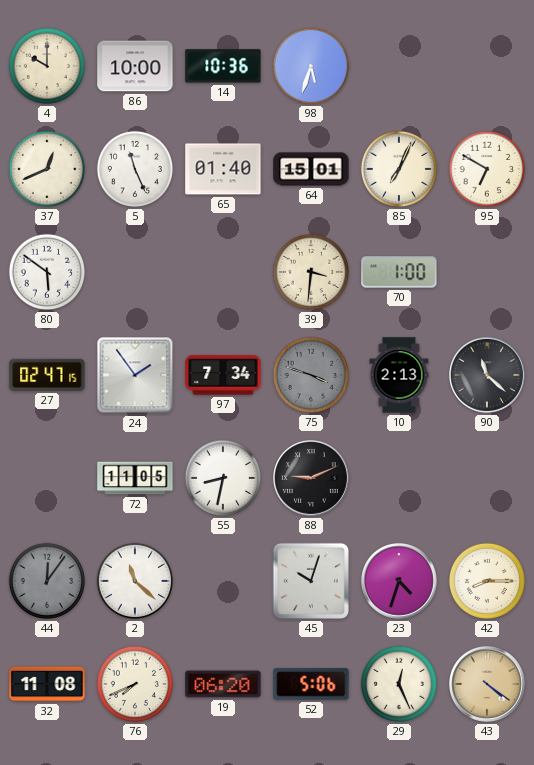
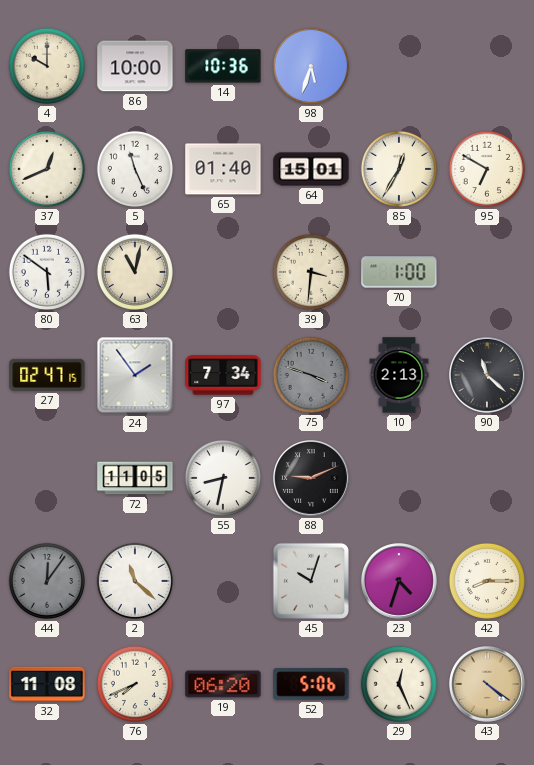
85: 7:04 -> 12:35
63: none -> 11:02
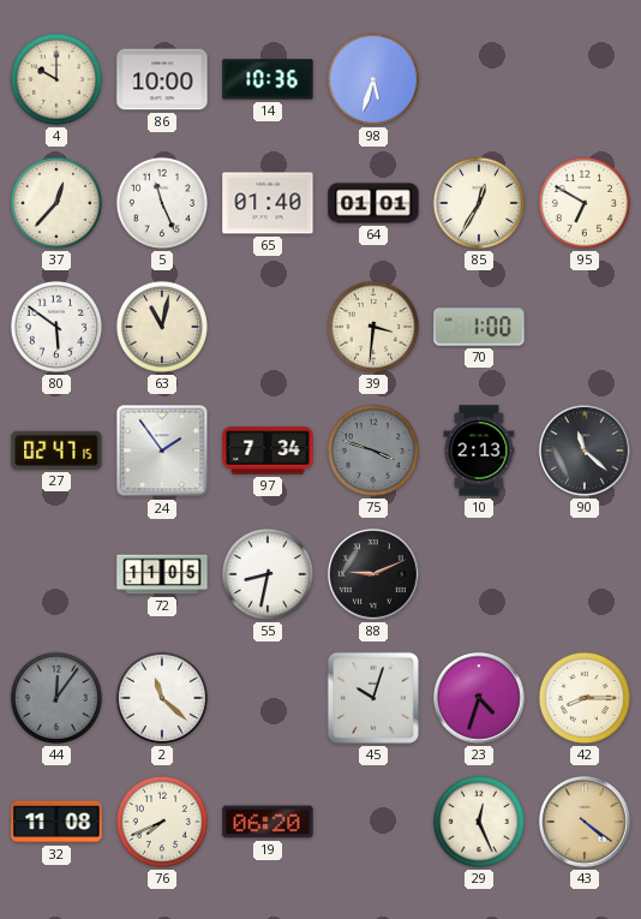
37: 12:41 -> 12:37
64: 15:01 -> 01:01
52: 5:06 -> none
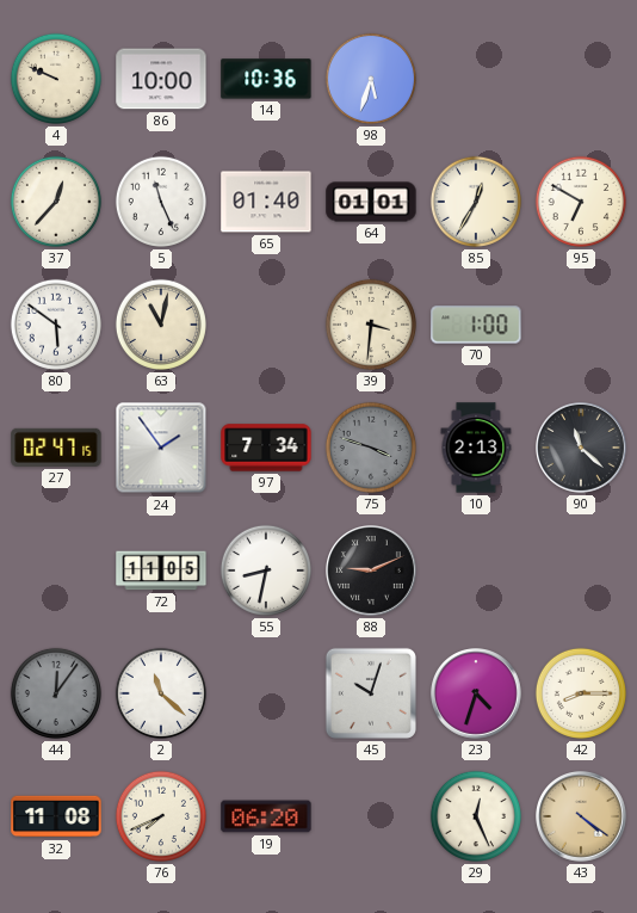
4: 10:00 -> 9:49
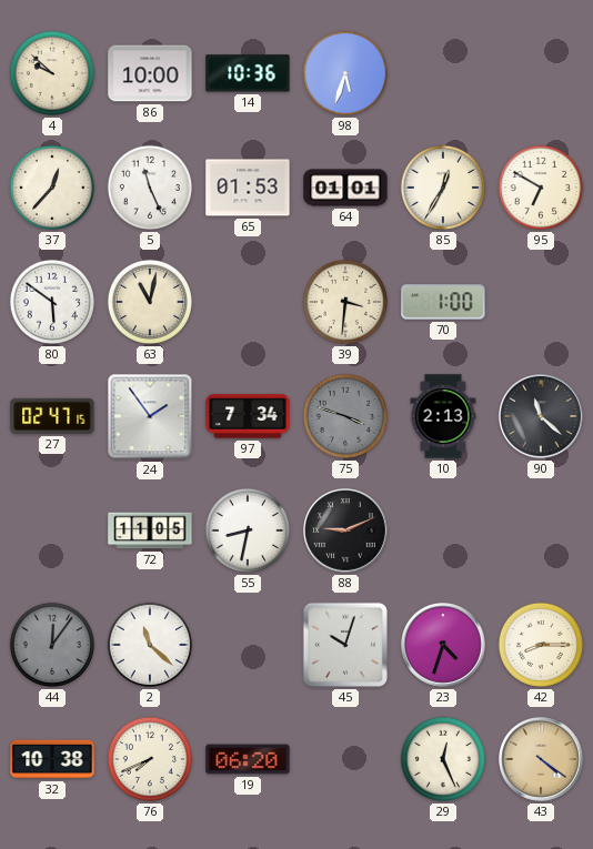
4: 9:49 -> 9:52
65: 01:40 -> 01:53
32: 11:08 -> 10:38
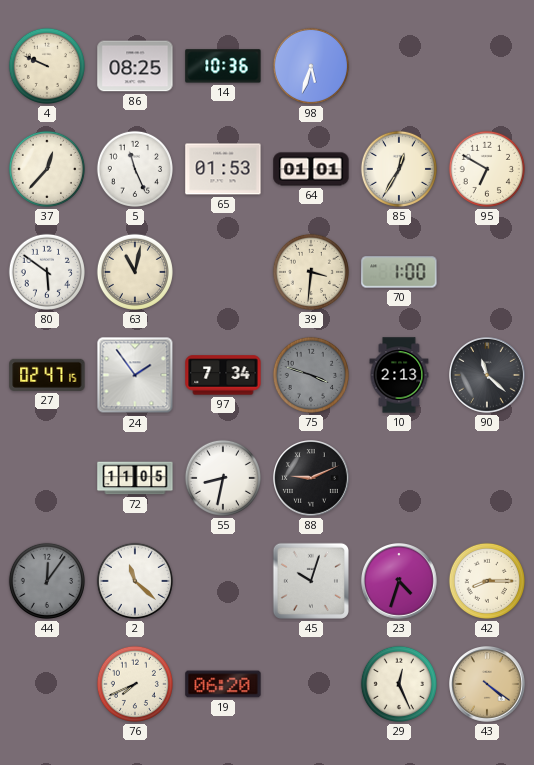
4: 9:52 -> 9:49
86: 10:00 -> 08:25
32: 10:38 -> none
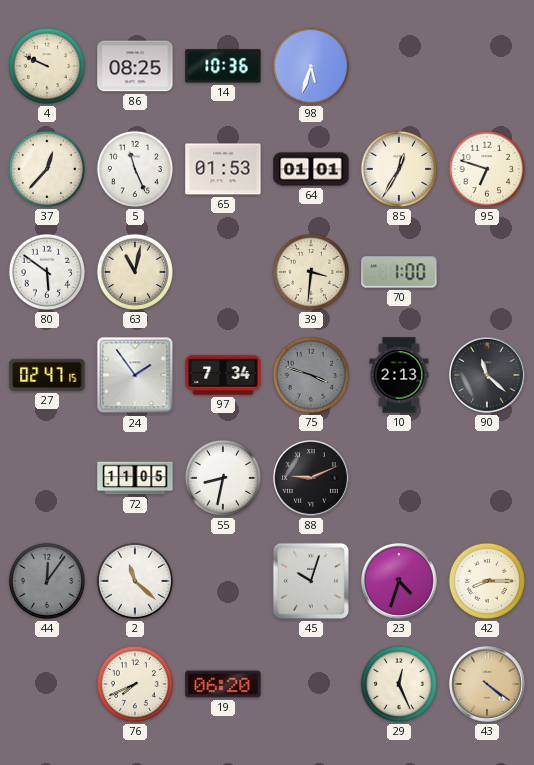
95: 6:50 -> 6:48
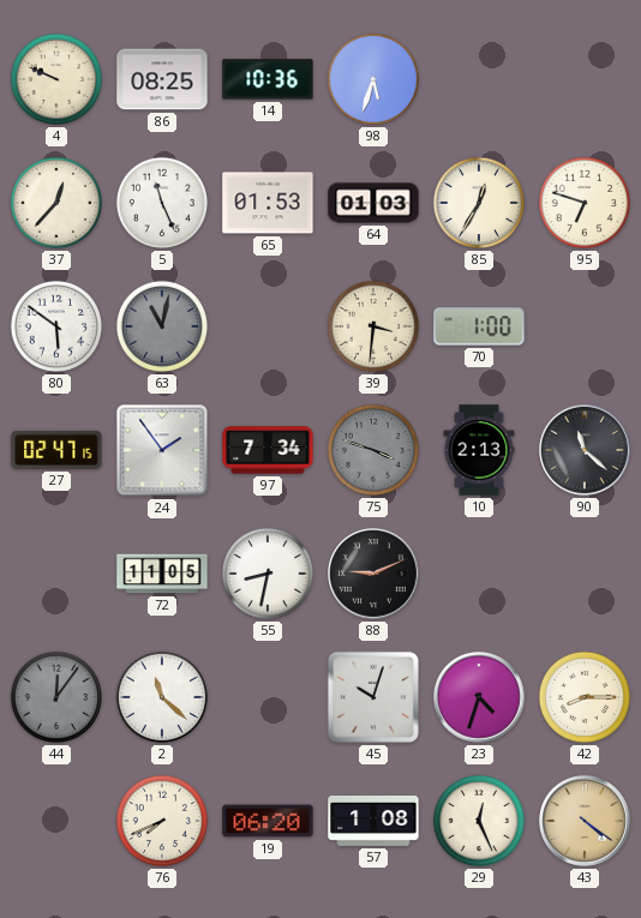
64: 01:01 -> 01:03
63 dial: cream -> grey
57: none -> 1:08
